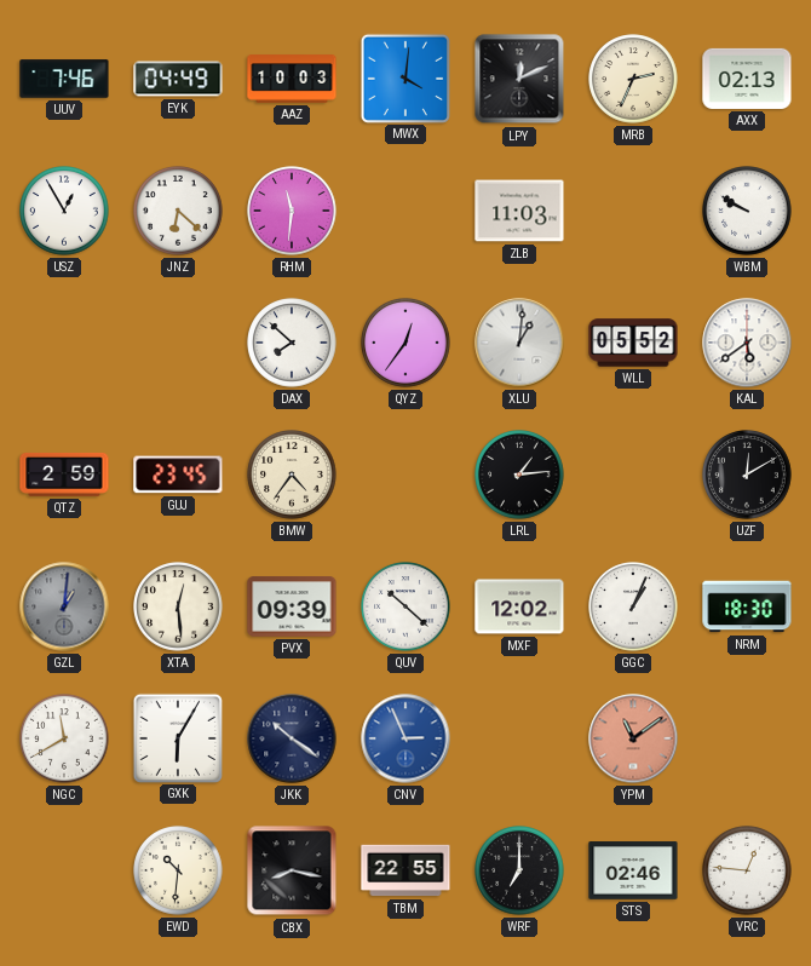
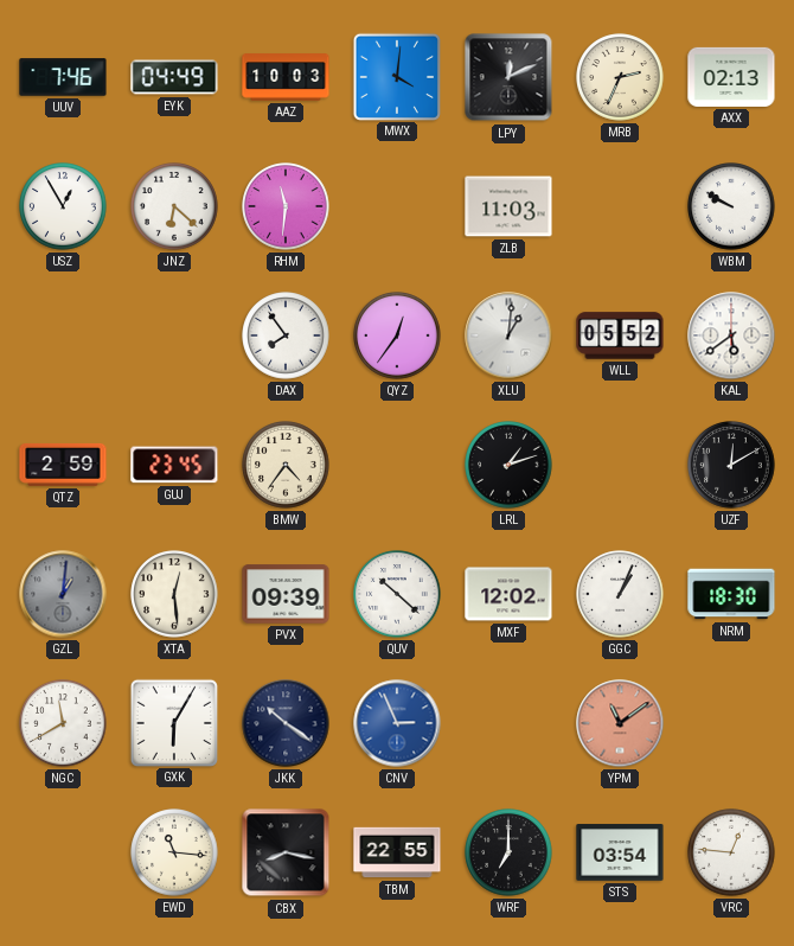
DAX: 7:52 -> 7:54
LRL: 1:14 -> 1:12
EWD: 10:31 -> 11:16
STS: 02:46 -> 03:54
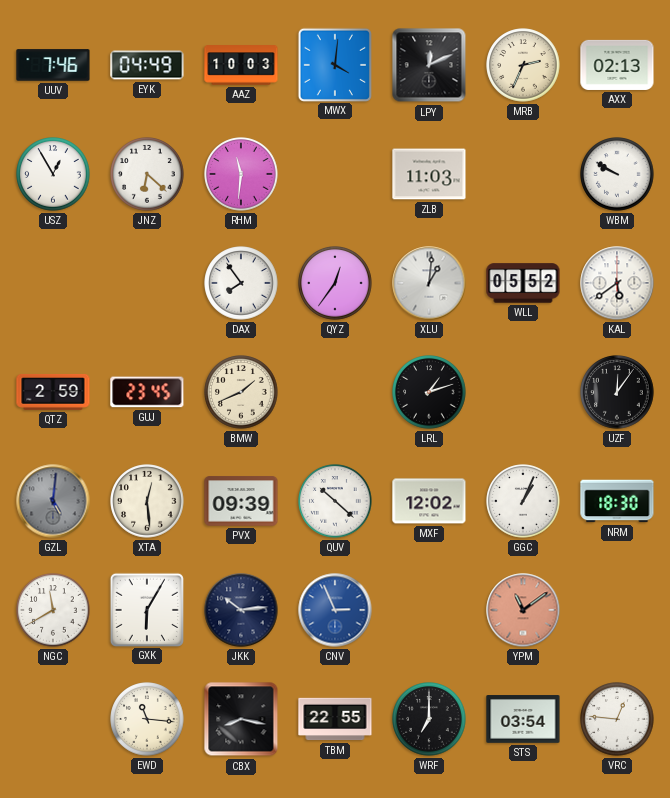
BMW: 4:36 -> 1:41
UZF: 12:10 -> 12:06
GZL: 1:01 -> 5:01
JKK: 10:21 -> 10:14
